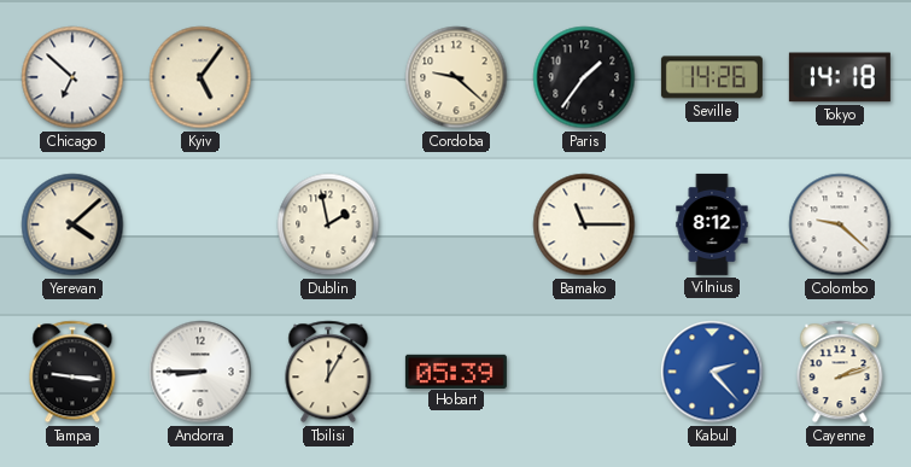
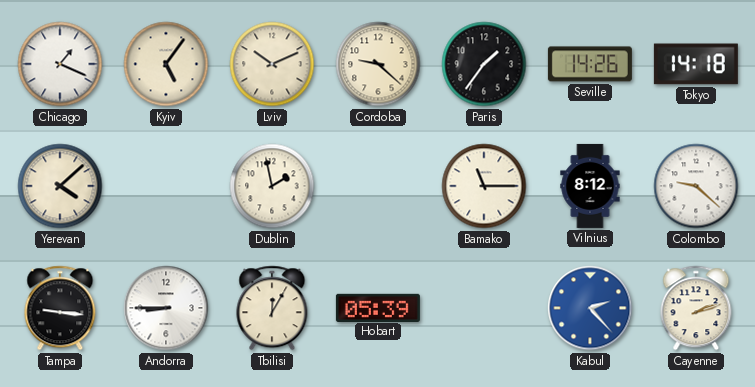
Chicago: 6:52 -> 1:19
Lviv: none -> 10:11
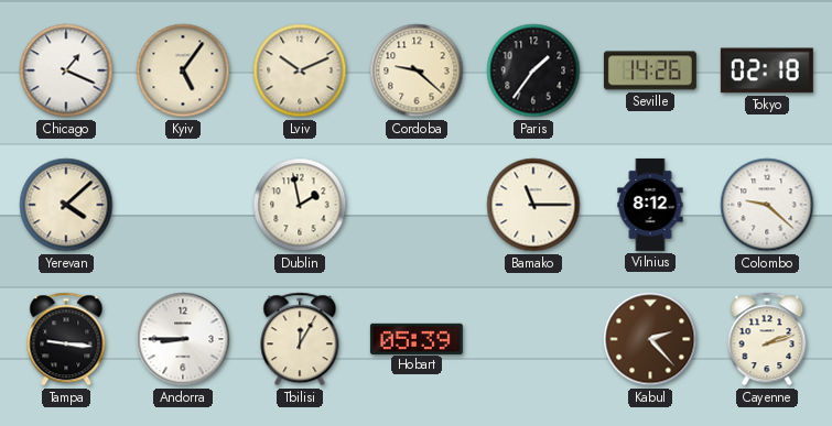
Tokyo: 14:18 -> 02:18
Kabul dial: blue -> brown
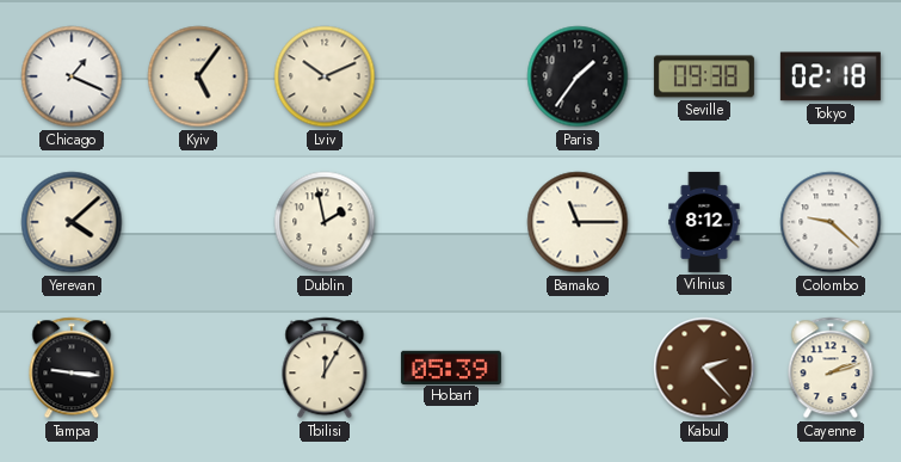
Cordoba: 9:22 -> none
Seville: 14:26 -> 09:38
Andorra: 8:45 -> none
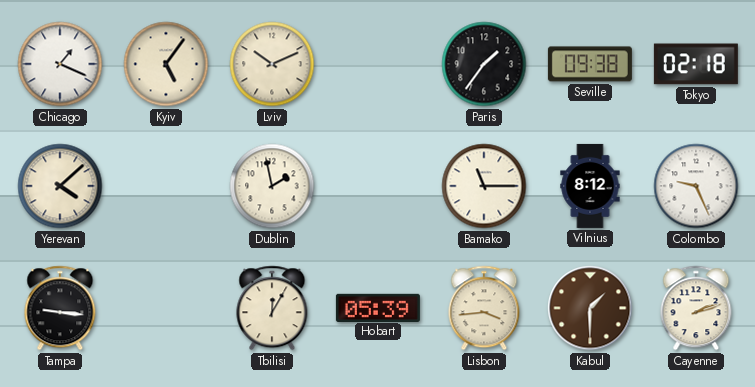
Colombo: 9:22 -> 9:26
Lisbon: none -> 3:44
Kabul: 2:23 -> 1:30
